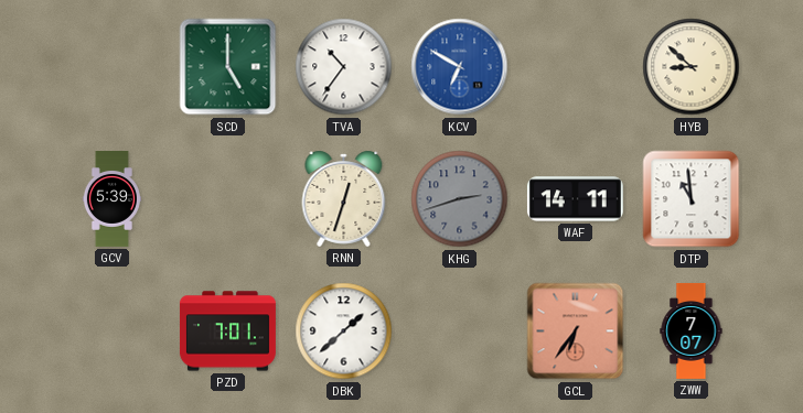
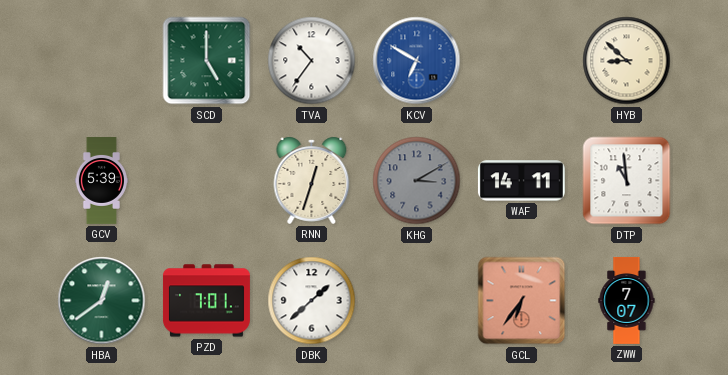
KHG: 2:42 -> 3:10
HBA: none -> 12:39
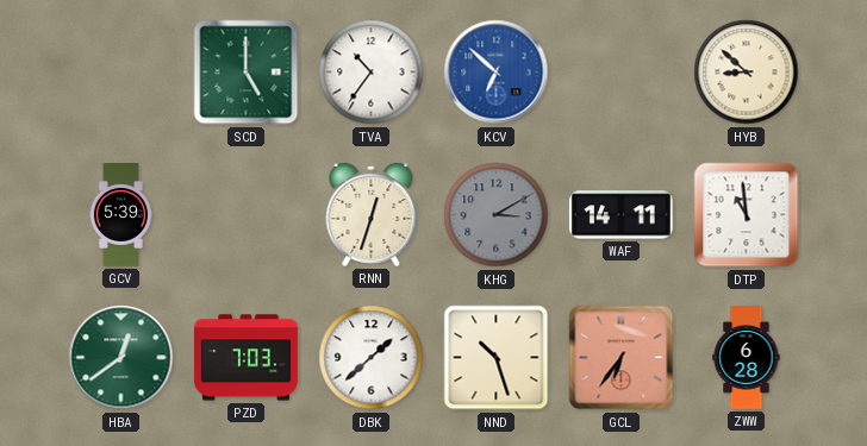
KCV: 6:50 -> 6:52
PZD: 7:01 -> 7:03
NND: none -> 10:27
ZWW: 7:07 -> 6:28
